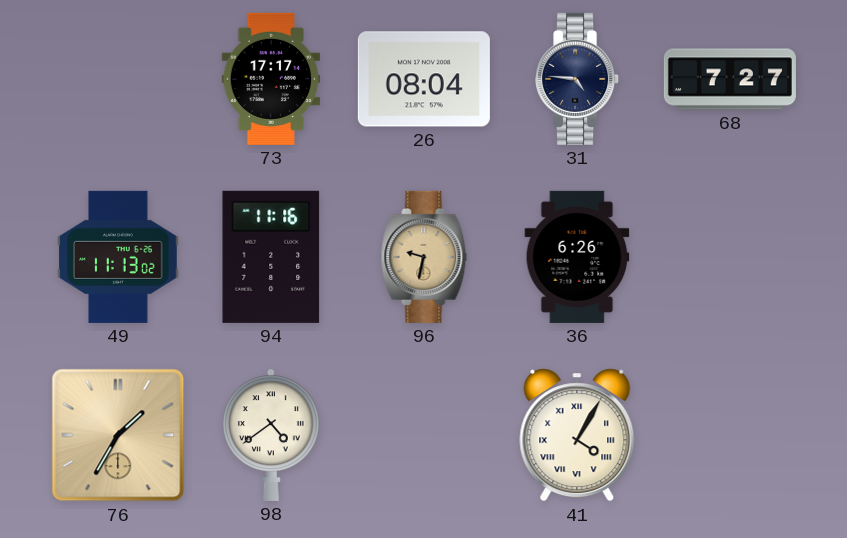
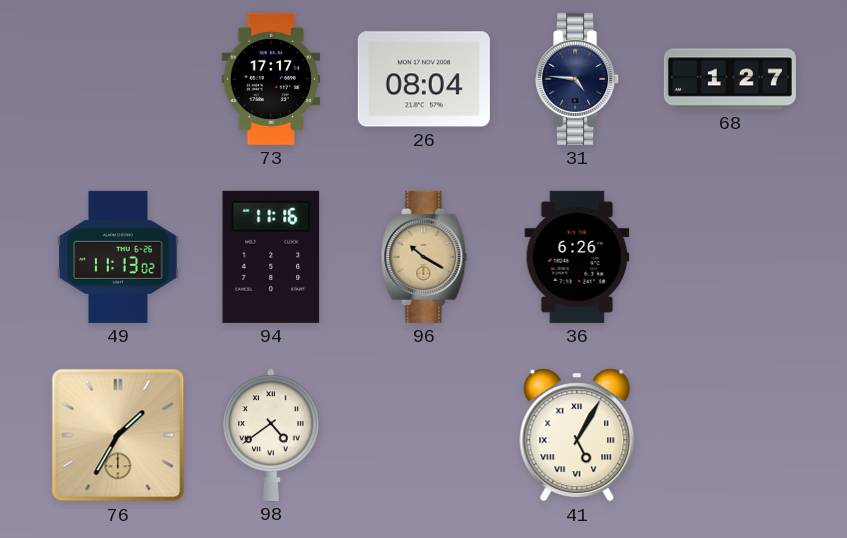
68: 7:27 -> 1:27
96: 9:32 -> 10:20
41: 4:05 -> 5:05
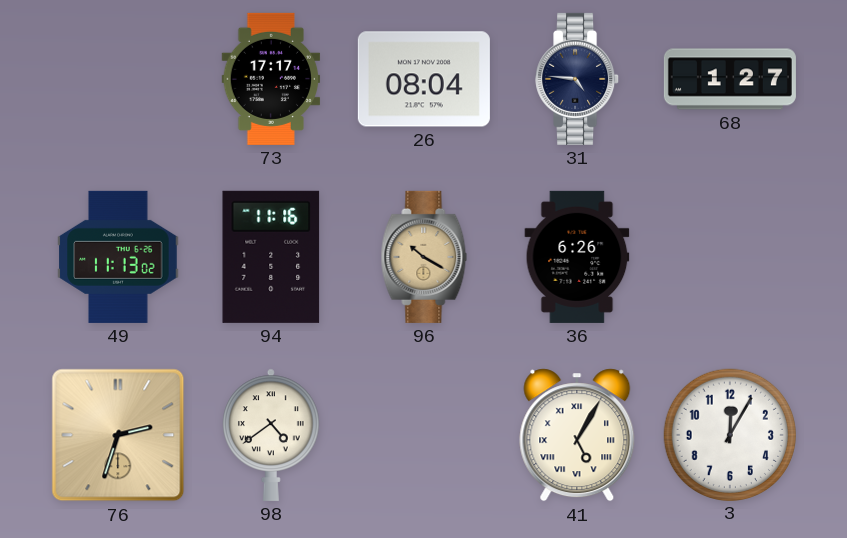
76: 1:35 -> 2:33
3: none -> 12:05
